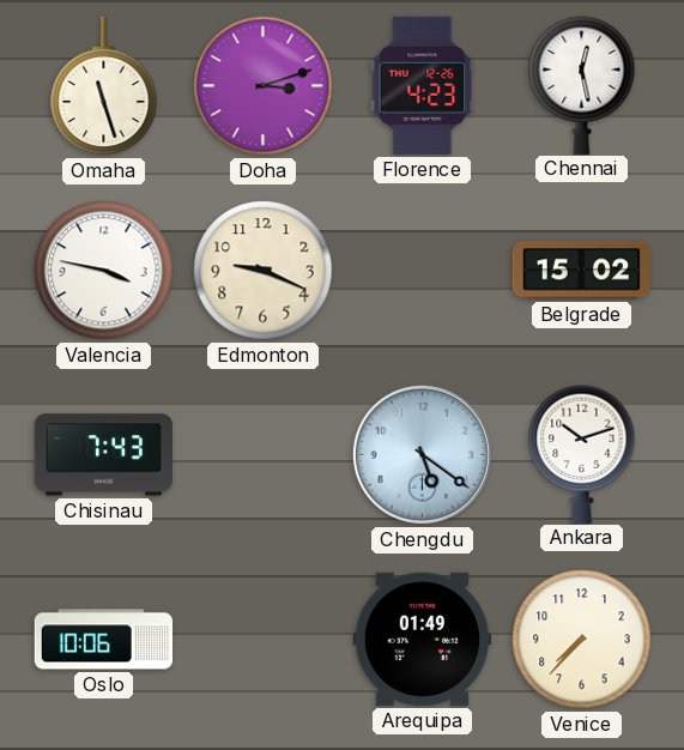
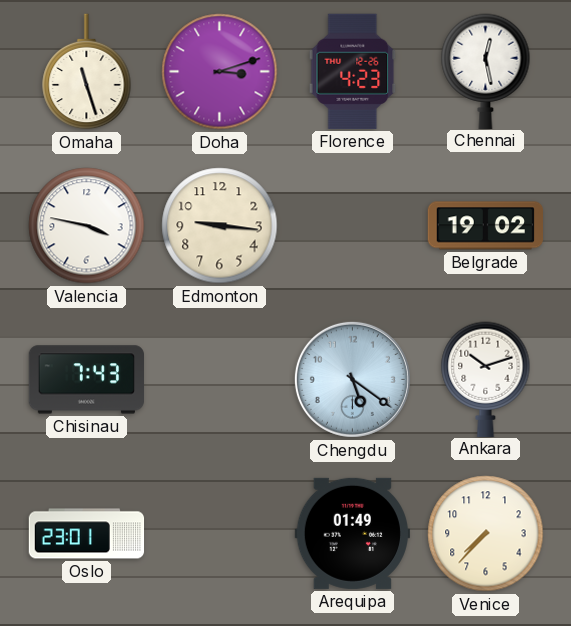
Edmonton: 9:19 -> 9:16
Belgrade: 15:02 -> 19:02
Oslo: 10:06 -> 23:01
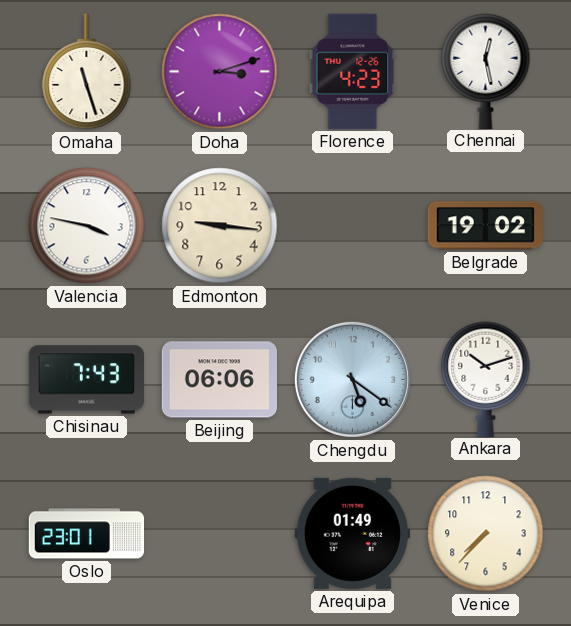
Beijing: none -> 06:06
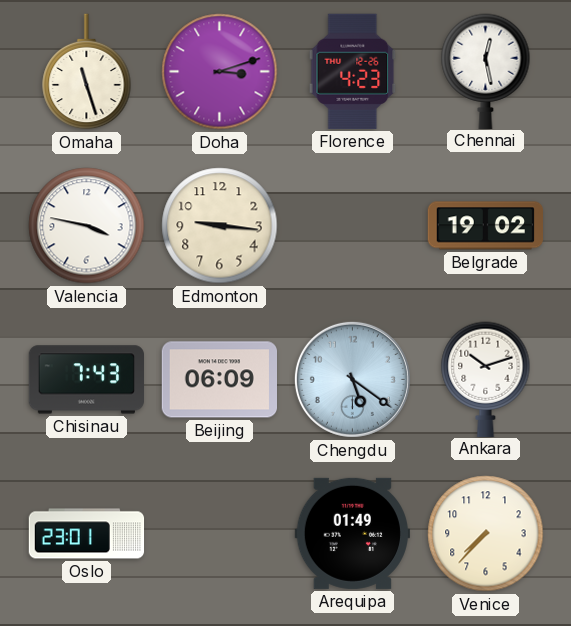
Beijing: 06:06 -> 06:09
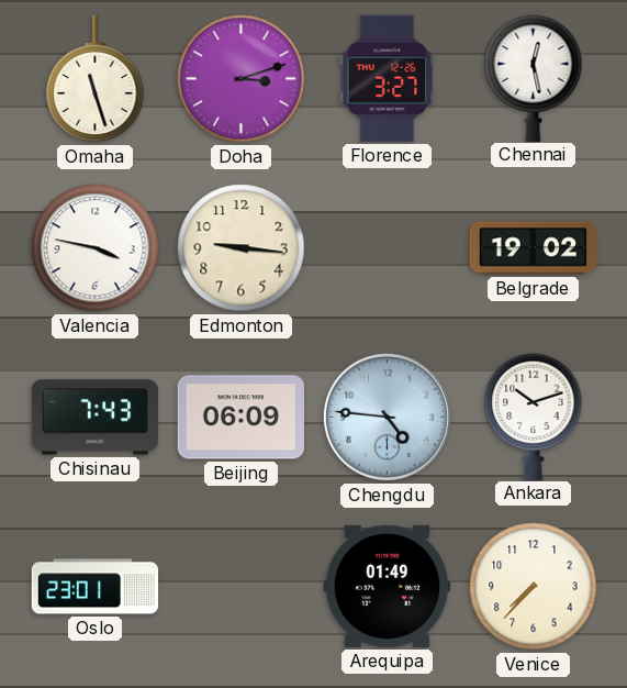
Florence: 4:23 -> 3:27
Chengdu: 5:21 -> 4:46
